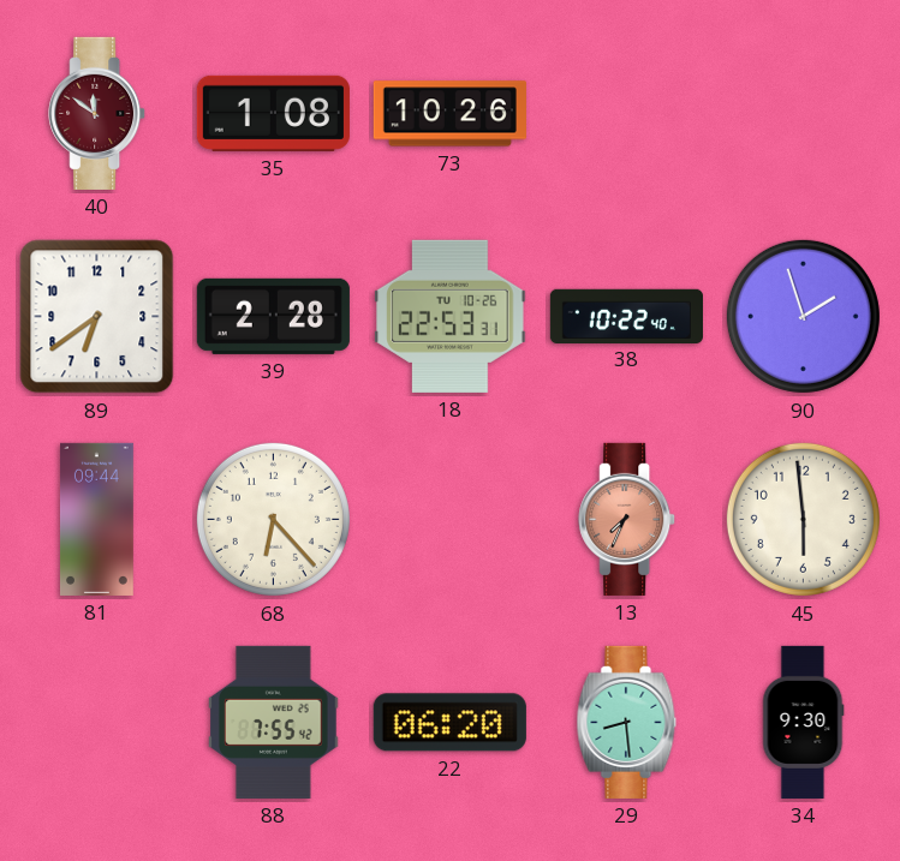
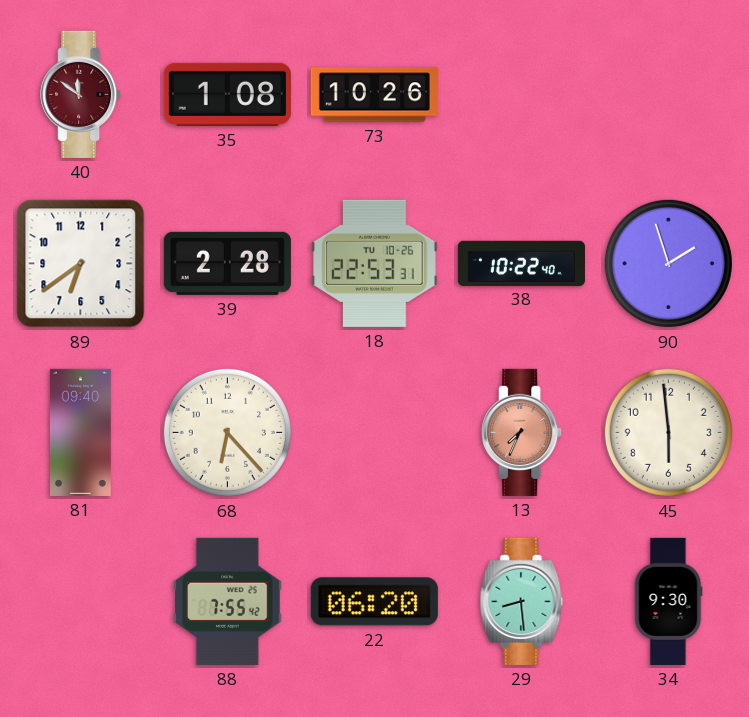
81: 09:44 -> 09:40
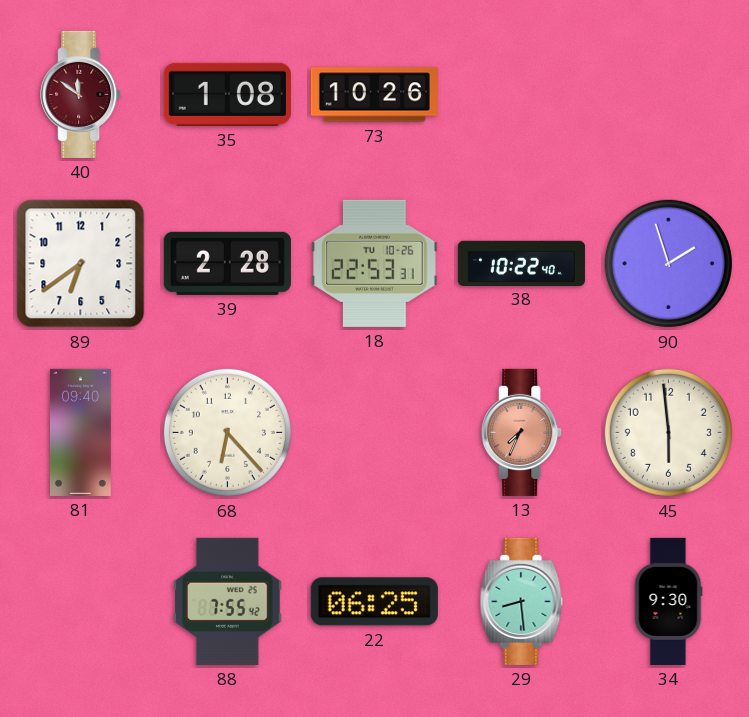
22: 06:20 -> 06:25
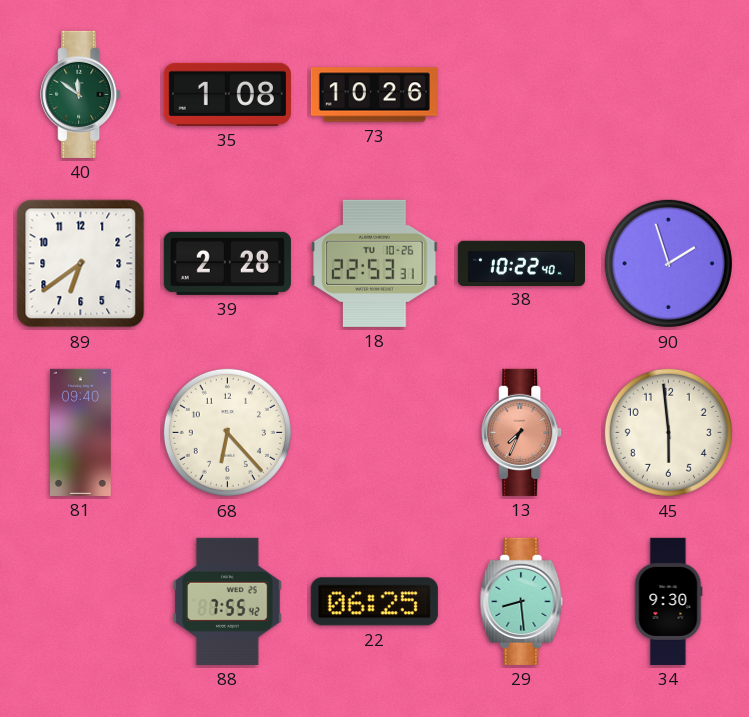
40 dial: burgundy -> green
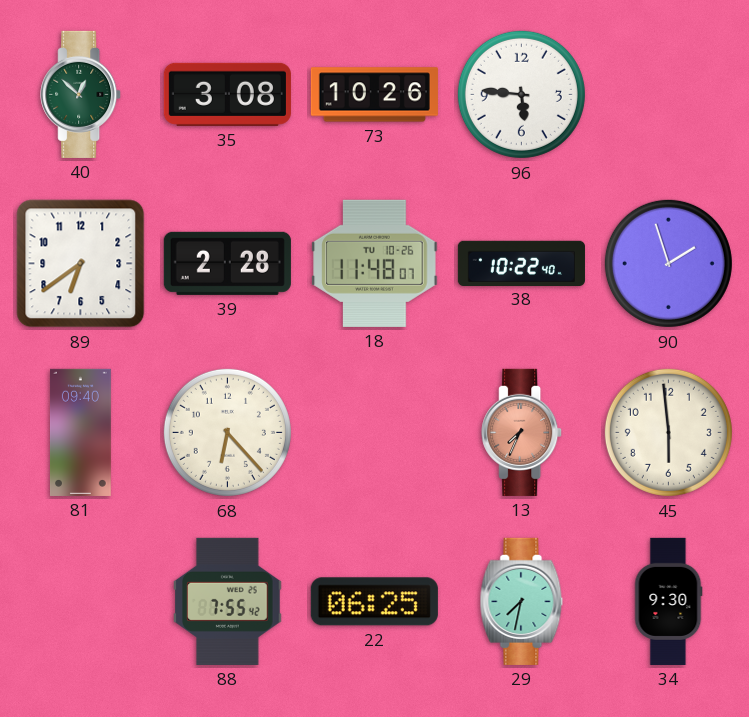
40: 11:51 -> 12:52
35: 1:08 -> 3:08
96: none -> 5:46
18: 22:53 -> 11:48
29: 8:29 -> 7:32
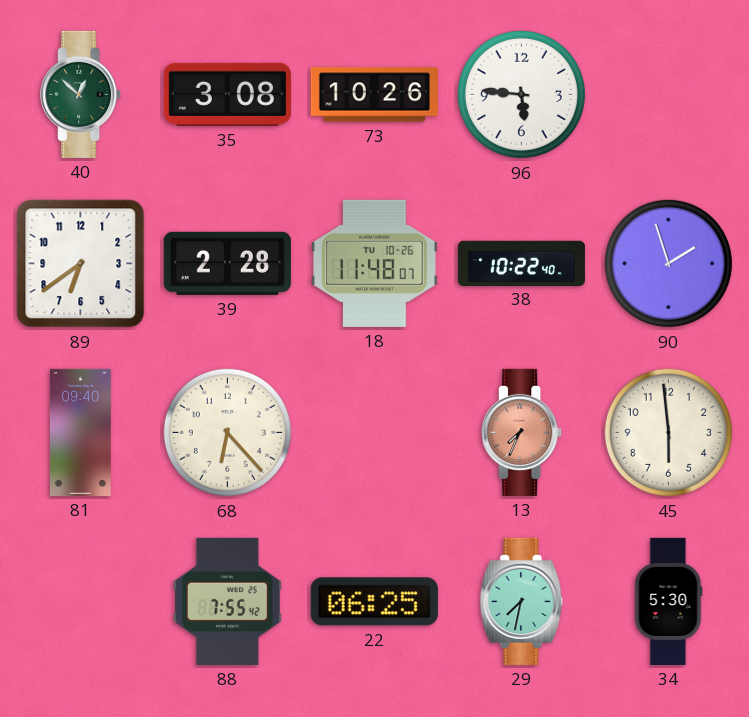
34: 9:30 -> 5:30
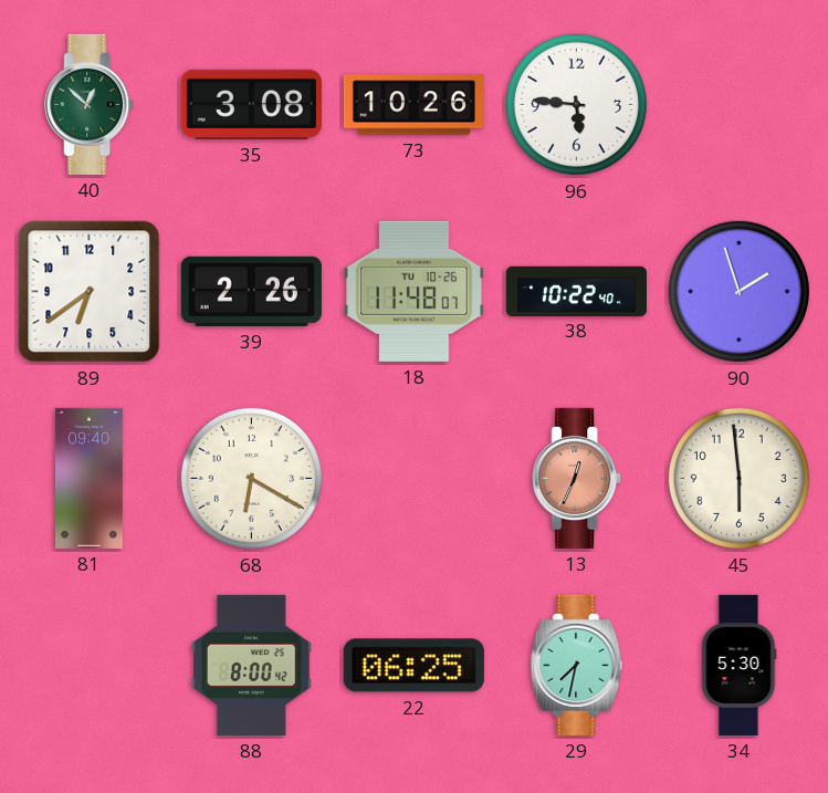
39: 2:28 -> 2:26
68: 6:23 -> 6:20
13: 7:34 -> 12:34
88: 7:55 -> 8:00
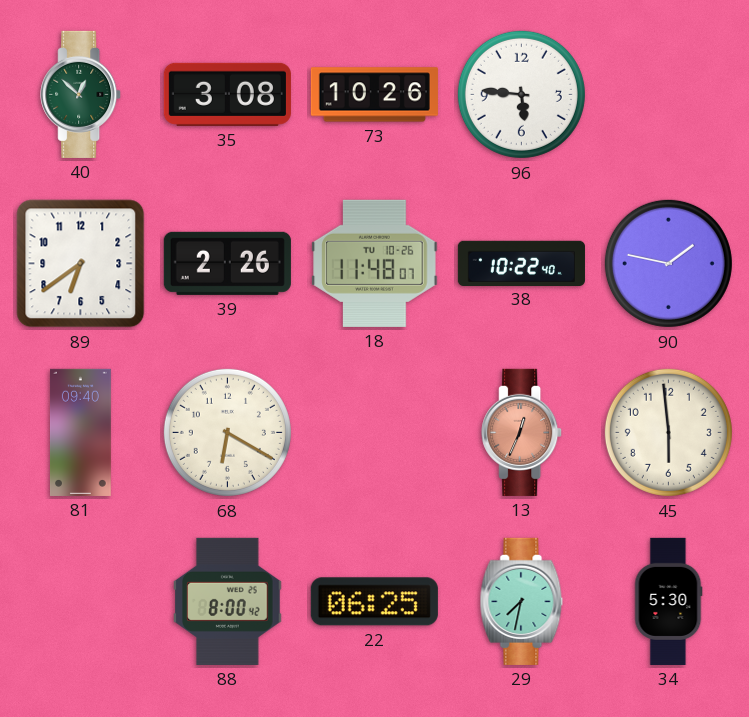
90: 1:57 -> 1:47
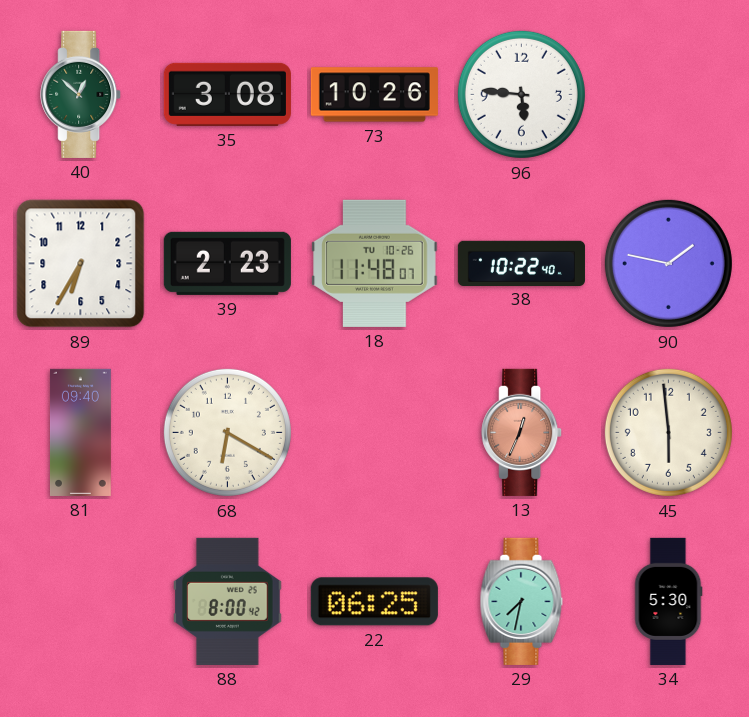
89: 6:39 -> 6:35
39: 2:26 -> 2:23
